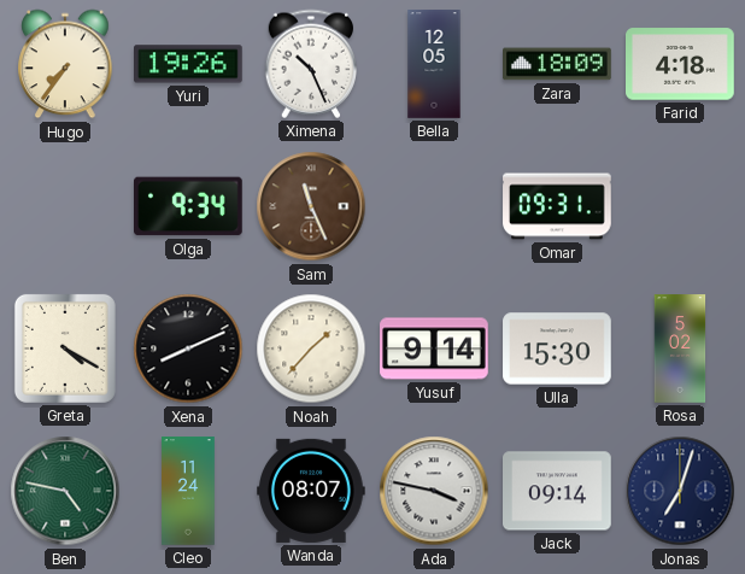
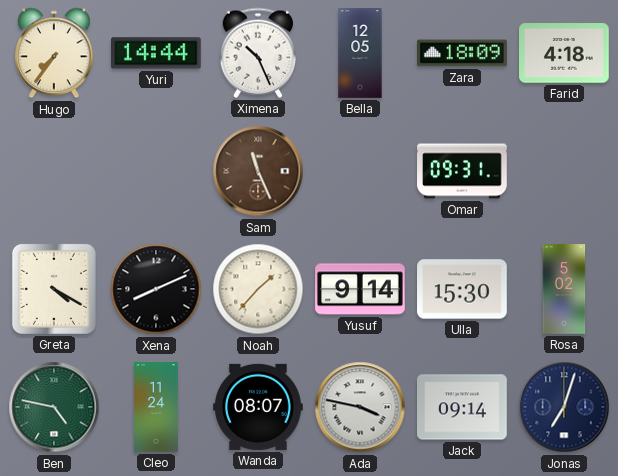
Yuri: 19:26 -> 14:44
Olga: 9:34 -> none
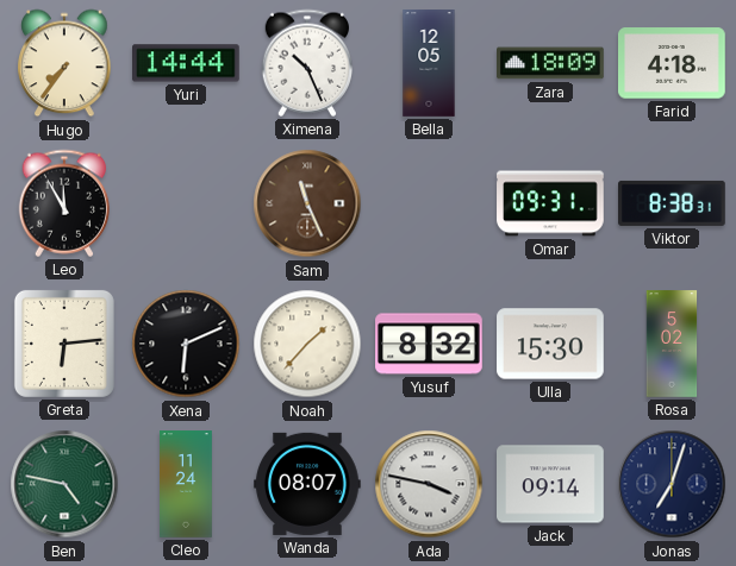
Leo: none -> 11:55
Viktor: none -> 8:38
Greta: 4:20 -> 6:14
Xena: 8:11 -> 6:11
Yusuf: 9:14 -> 8:32
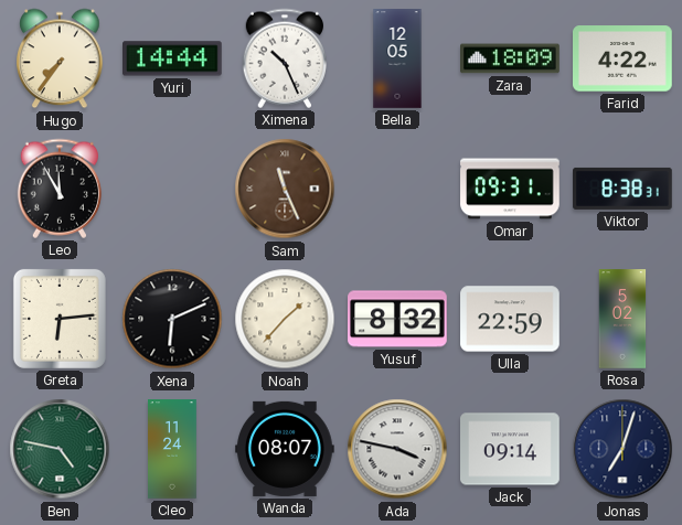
Farid: 4:18 -> 4:22
Ulla: 15:30 -> 22:59
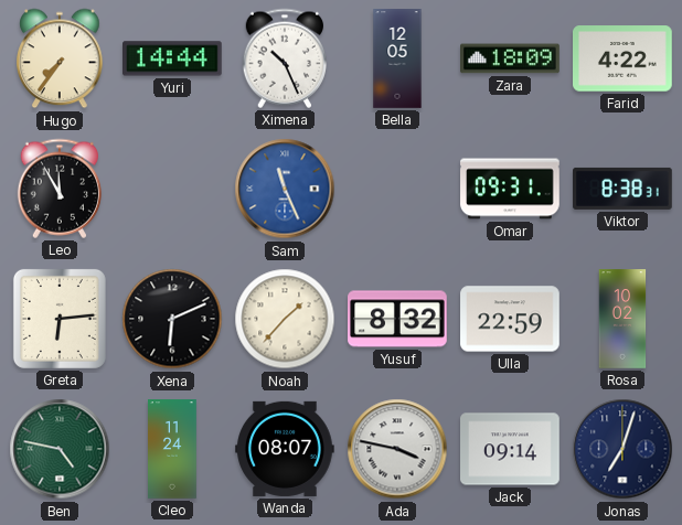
Sam dial: brown -> blue
Rosa: 5:02 -> 10:02
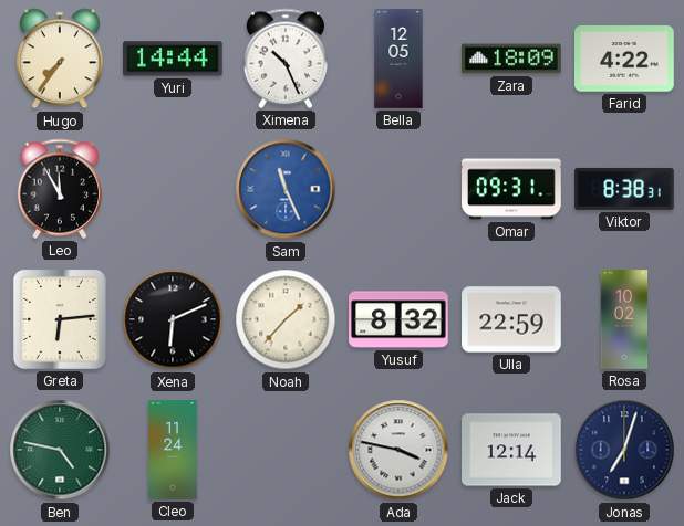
Wanda: 08:07 -> none
Jack: 09:14 -> 12:14
